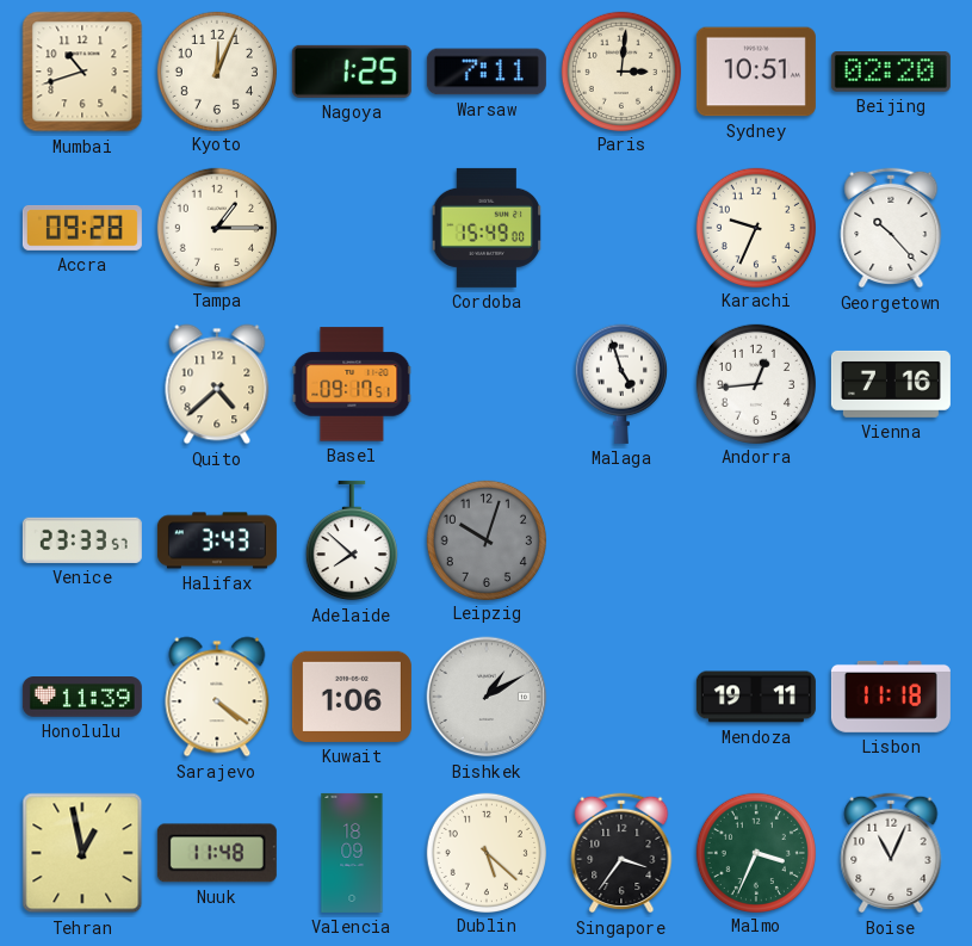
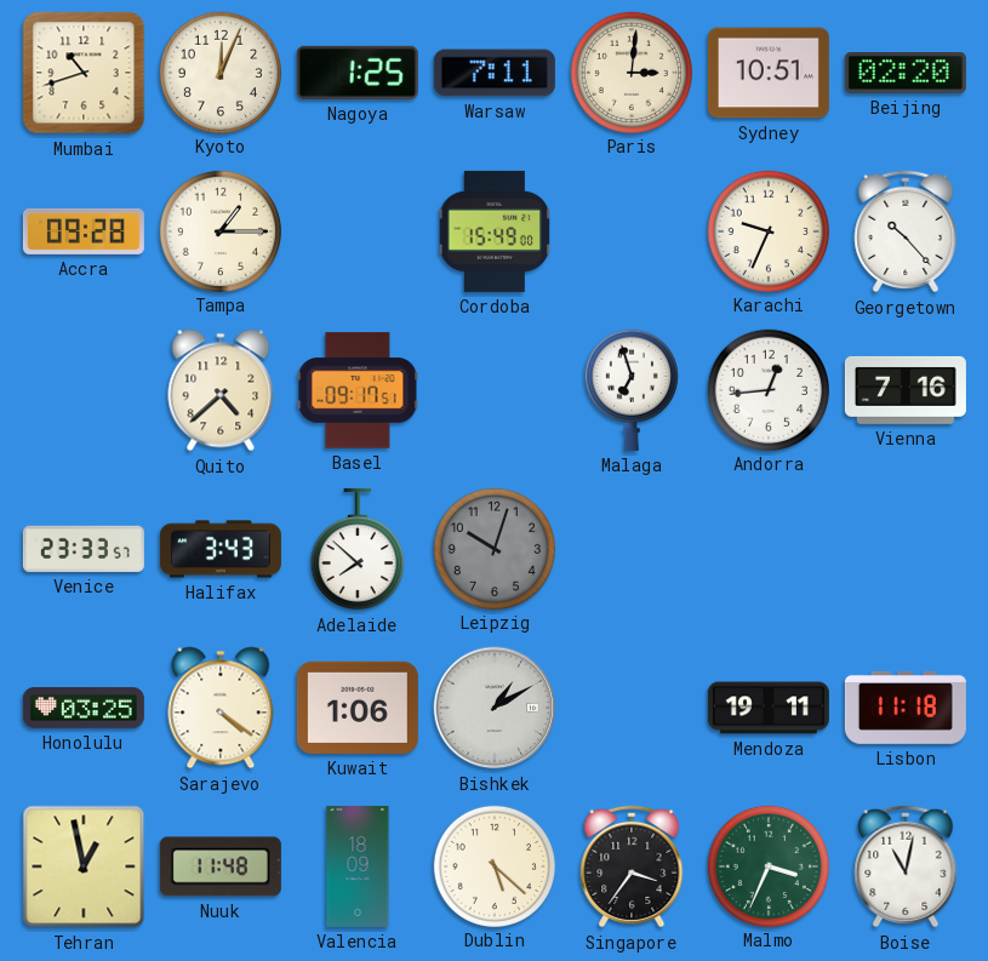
Malaga: 4:57 -> 6:57
Honolulu: 11:39 -> 03:25
Boise: 11:04 -> 11:02
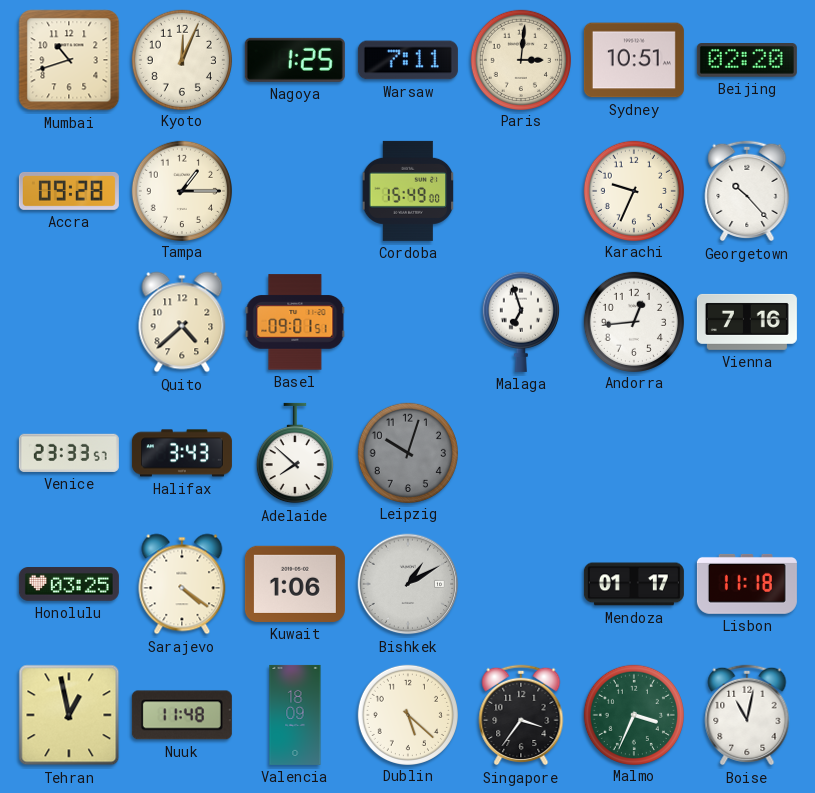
Basel: 09:17 -> 09:01
Mendoza: 19:11 -> 01:17
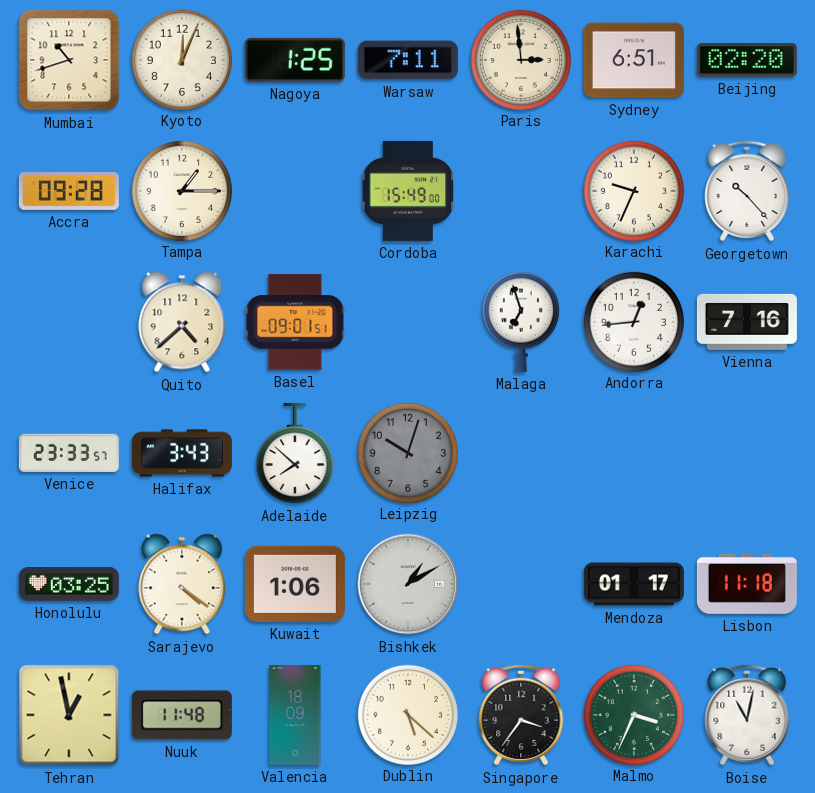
Paris: 3:01 -> 2:59
Sydney: 10:51 -> 6:51
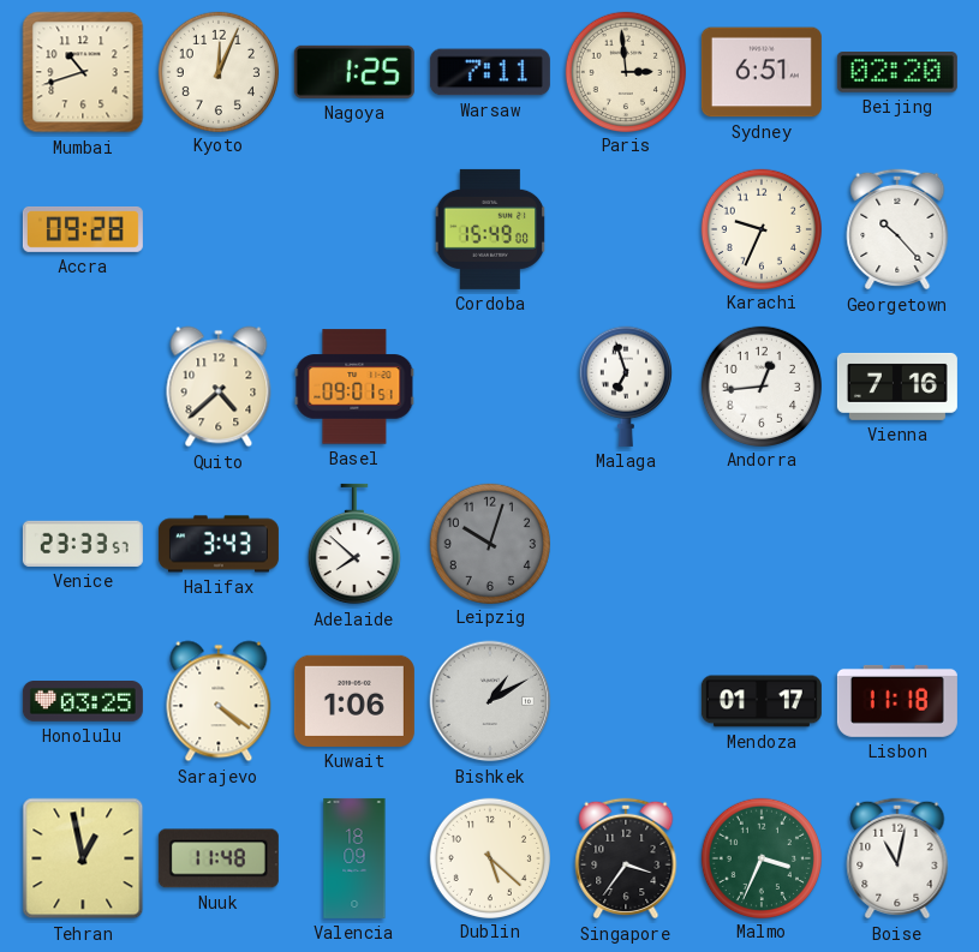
Tampa: 1:15 -> none
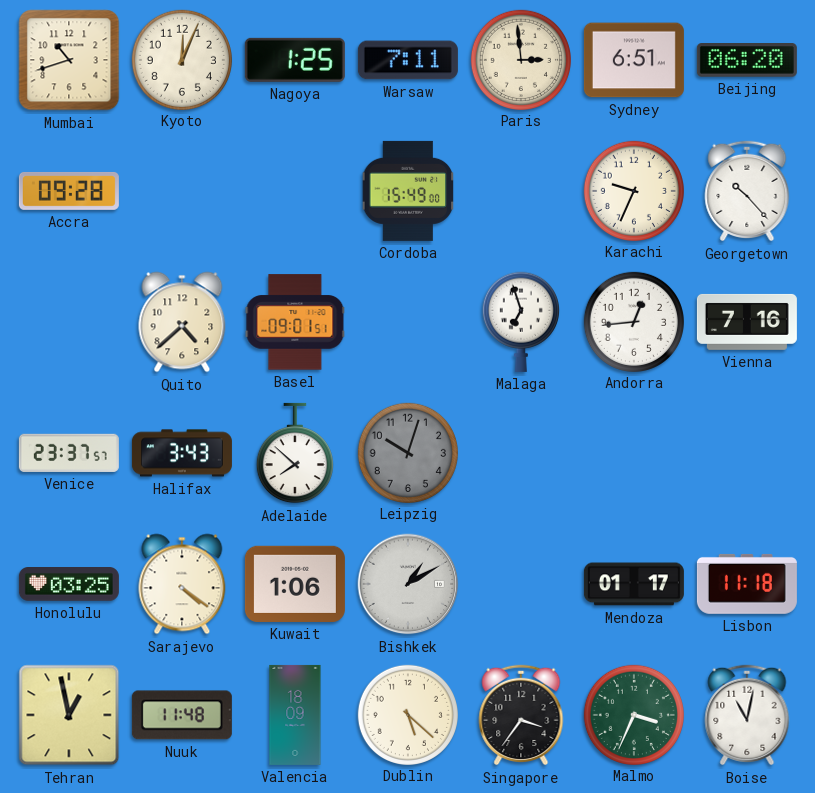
Beijing: 02:20 -> 06:20
Venice: 23:33 -> 23:37
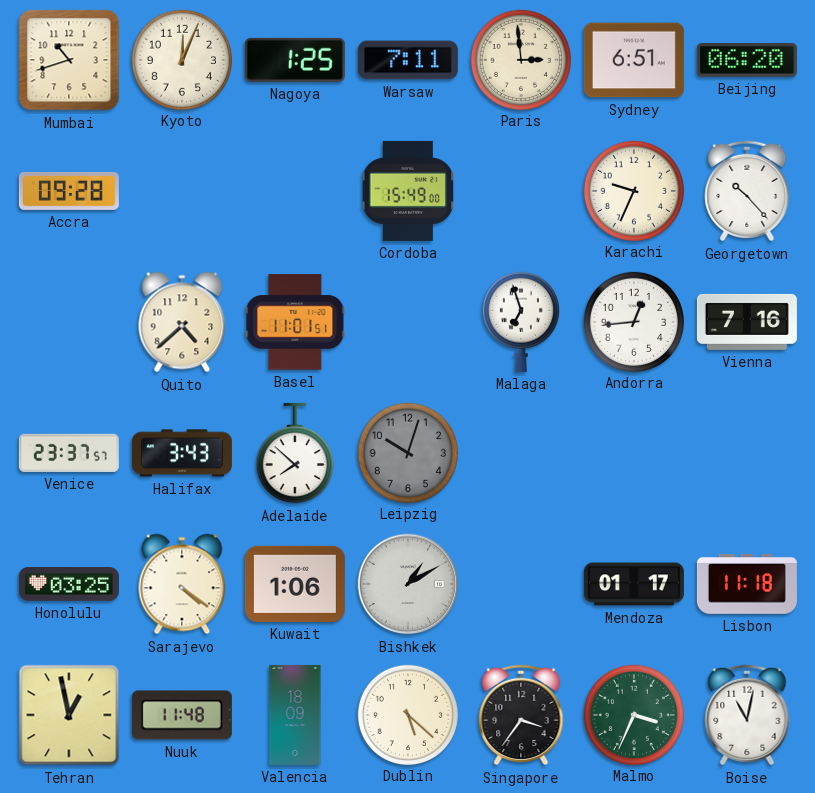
Basel: 09:01 -> 11:01
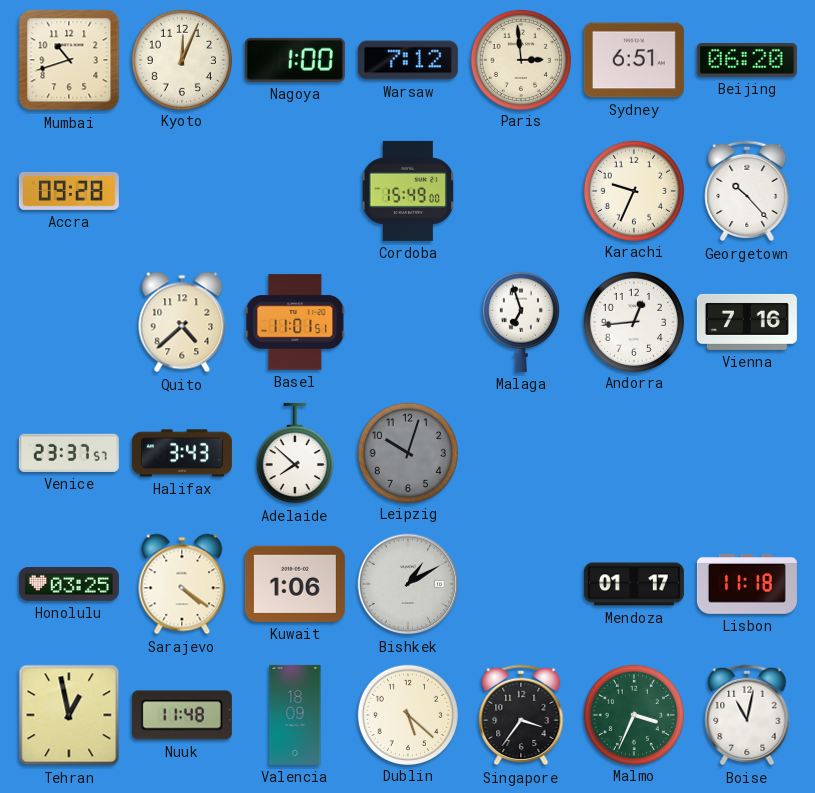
Nagoya: 1:25 -> 1:00
Warsaw: 7:11 -> 7:12
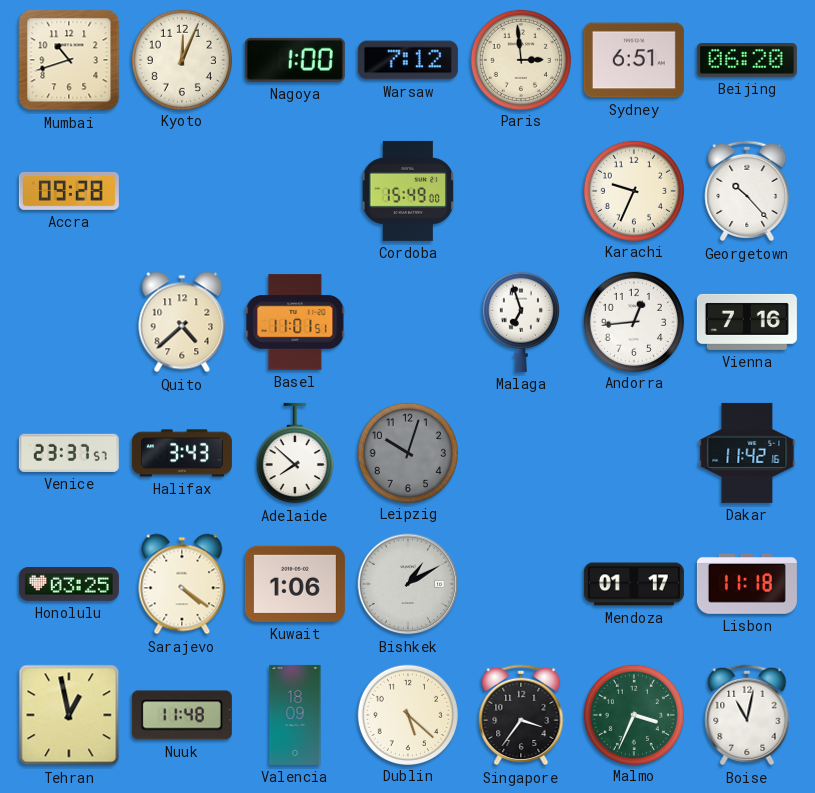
Dakar: none -> 11:42
